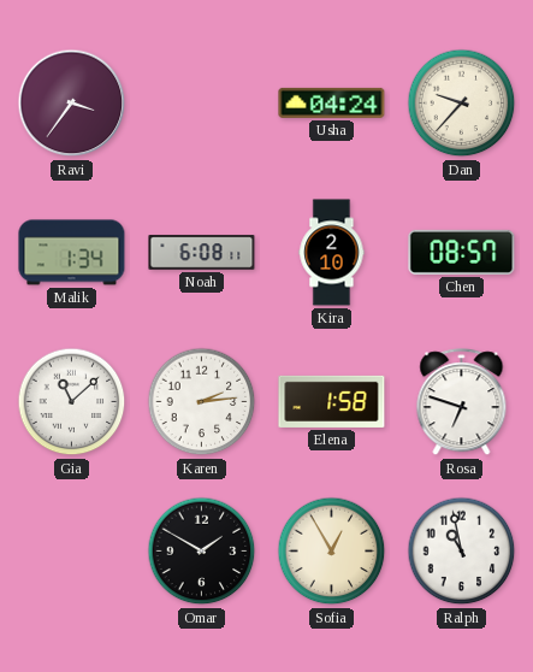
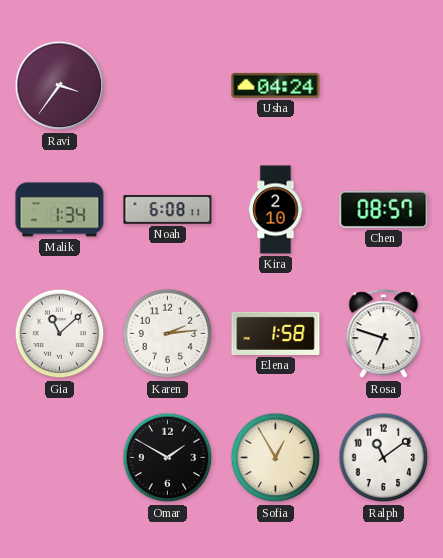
Dan: 9:37 -> none
Ralph: 10:58 -> 11:09
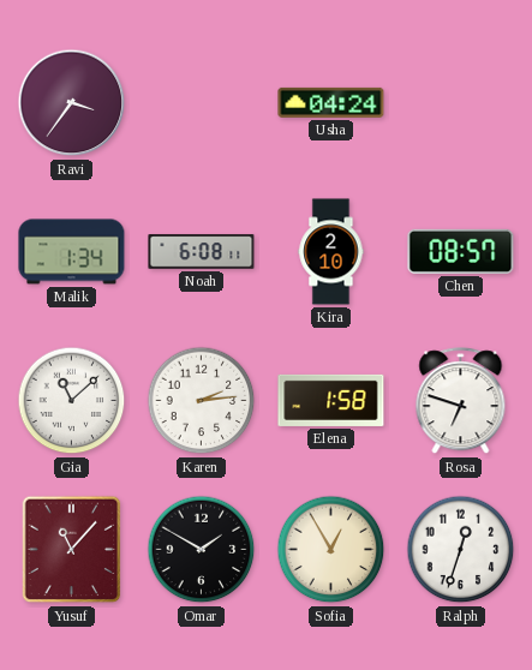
Yusuf: none -> 11:07
Ralph: 11:09 -> 12:33
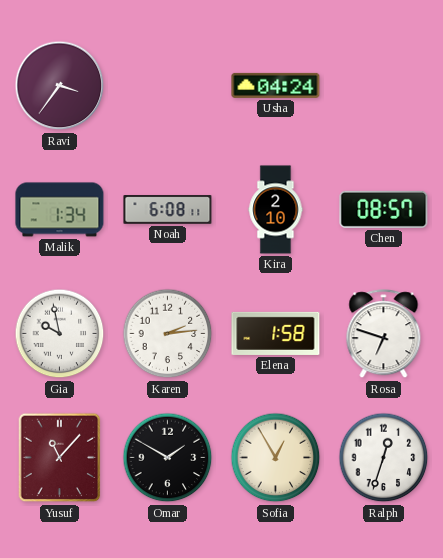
Gia: 11:08 -> 9:58
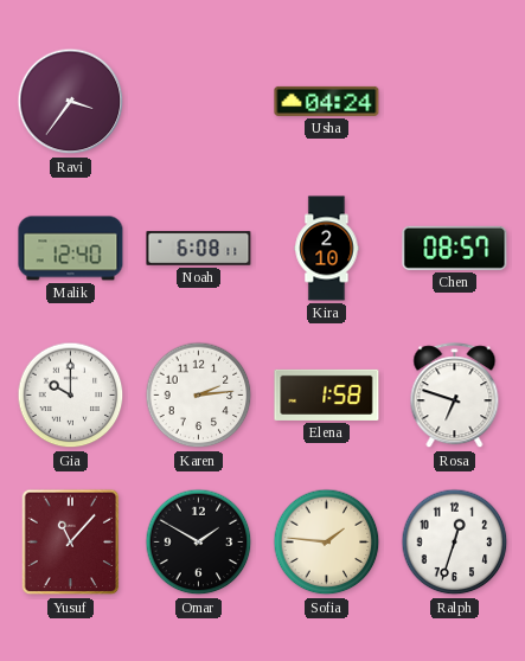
Malik: 1:34 -> 12:40
Gia: 9:58 -> 10:00
Sofia: 12:55 -> 1:46
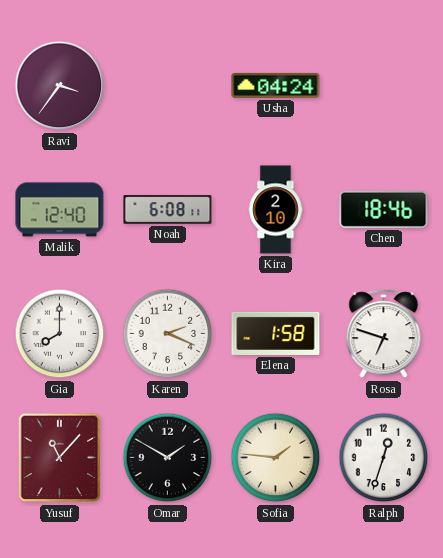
Chen: 08:57 -> 18:46
Gia: 10:00 -> 8:00
Karen: 2:14 -> 2:19
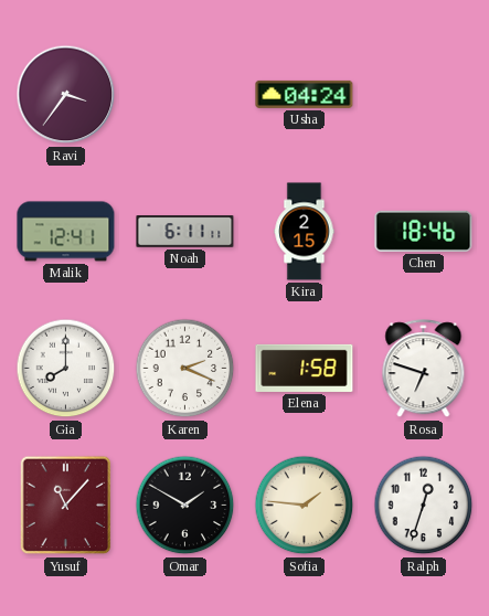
Malik: 12:40 -> 12:41
Noah: 6:08 -> 6:11
Kira: 2:10 -> 2:15
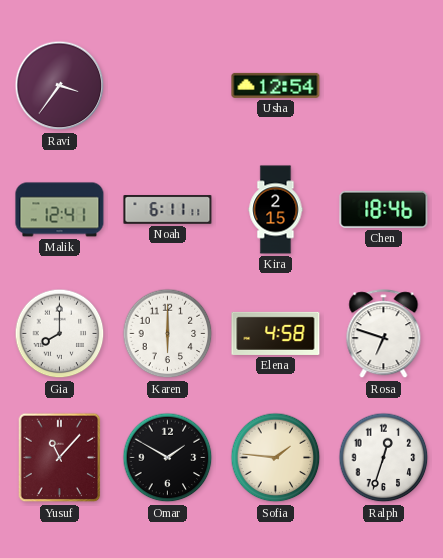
Usha: 04:24 -> 12:54
Karen: 2:19 -> 6:00
Elena: 1:58 -> 4:58
